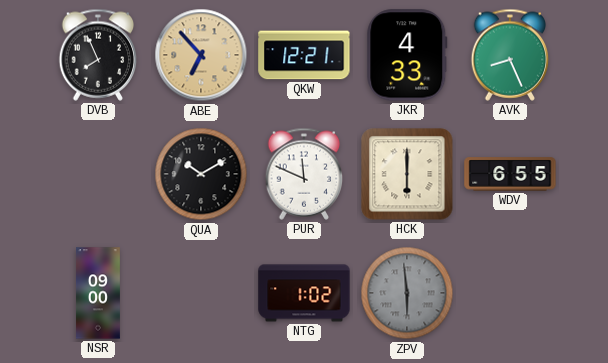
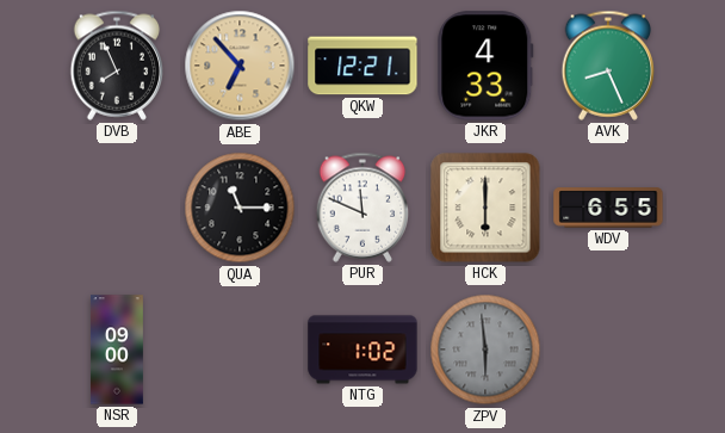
QUA: 10:10 -> 11:15
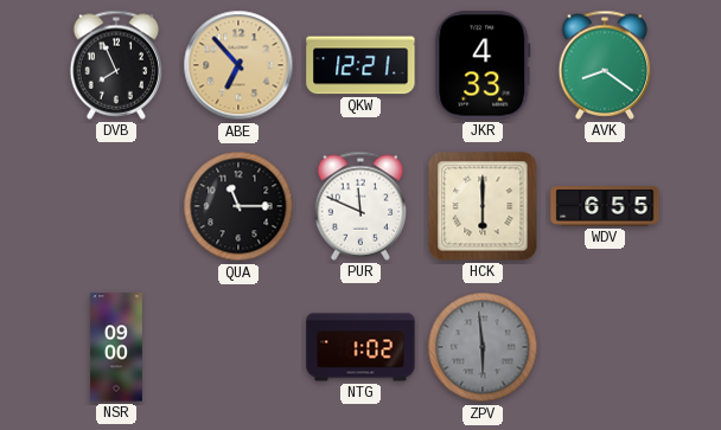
AVK: 8:26 -> 8:21
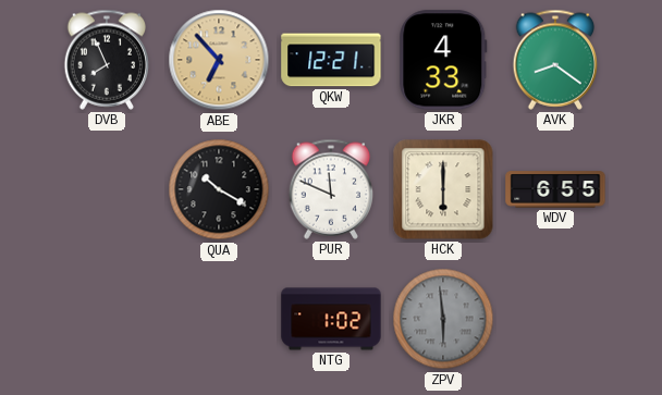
QUA: 11:15 -> 10:20
NSR: 09:00 -> none
